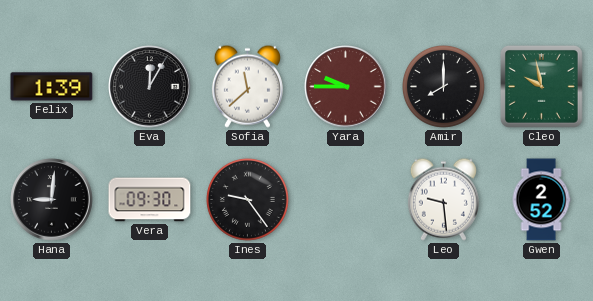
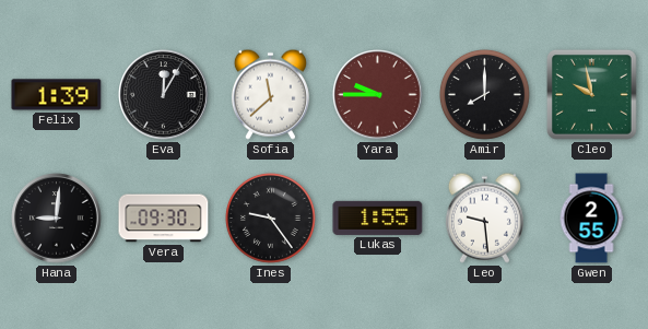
Lukas: none -> 1:55
Gwen: 2:52 -> 2:55
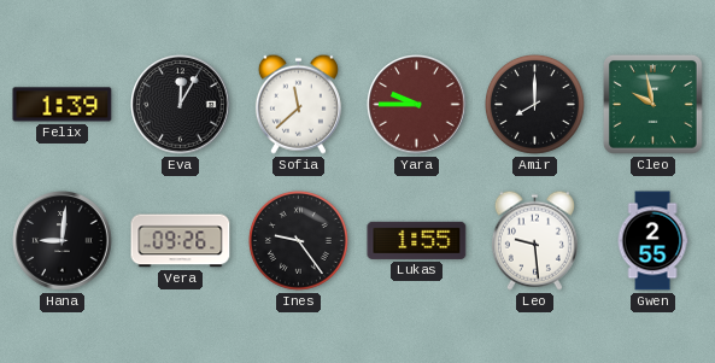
Vera: 09:30 -> 09:26
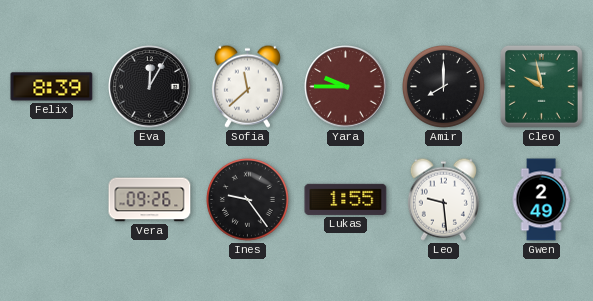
Felix: 1:39 -> 8:39
Hana: 9:01 -> none
Gwen: 2:55 -> 2:49
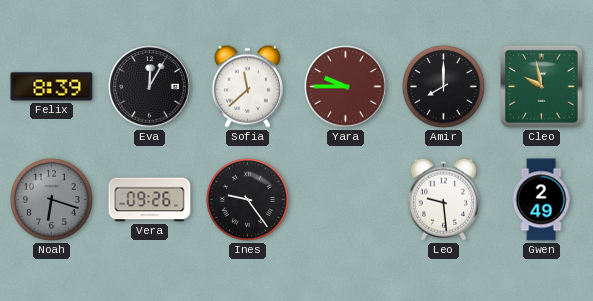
Noah: none -> 6:18
Lukas: 1:55 -> none
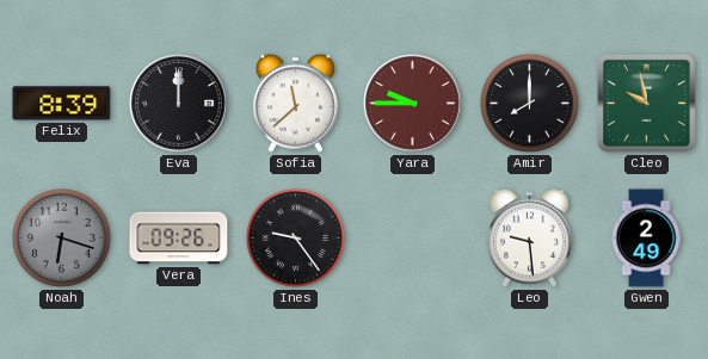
Eva: 12:05 -> 12:00
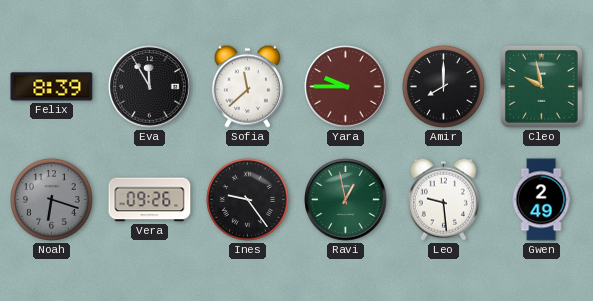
Eva: 12:00 -> 11:55
Ravi: none -> 12:58
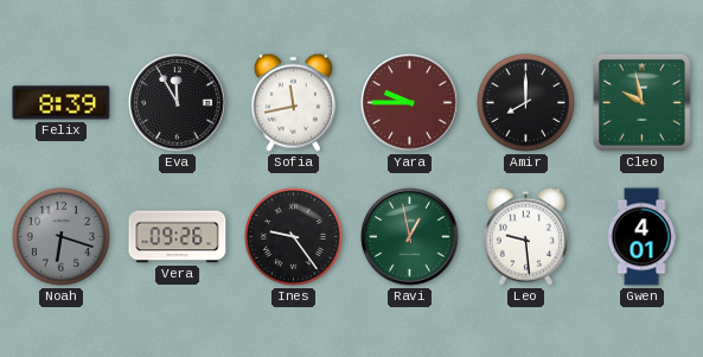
Sofia: 11:38 -> 11:43
Gwen: 2:49 -> 4:01
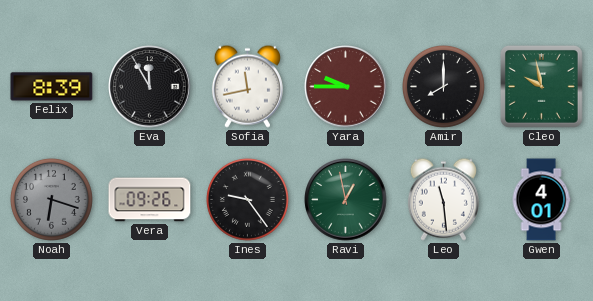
Leo: 9:29 -> 11:29
